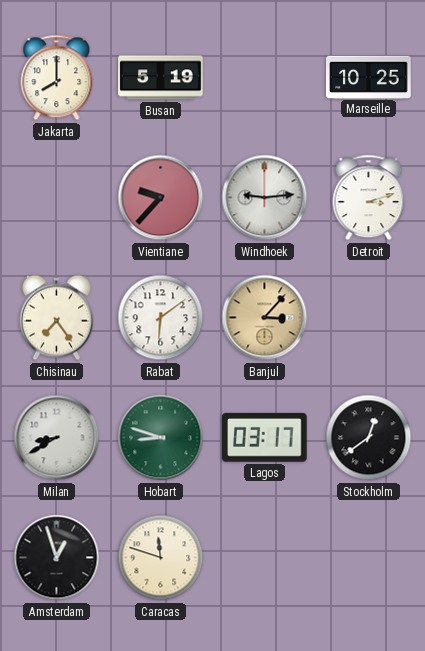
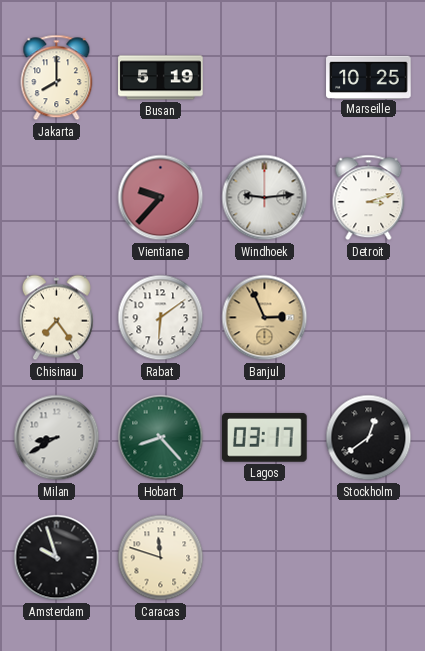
Banjul: 3:07 -> 2:56
Hobart: 8:48 -> 8:23
Amsterdam: 12:57 -> 9:57
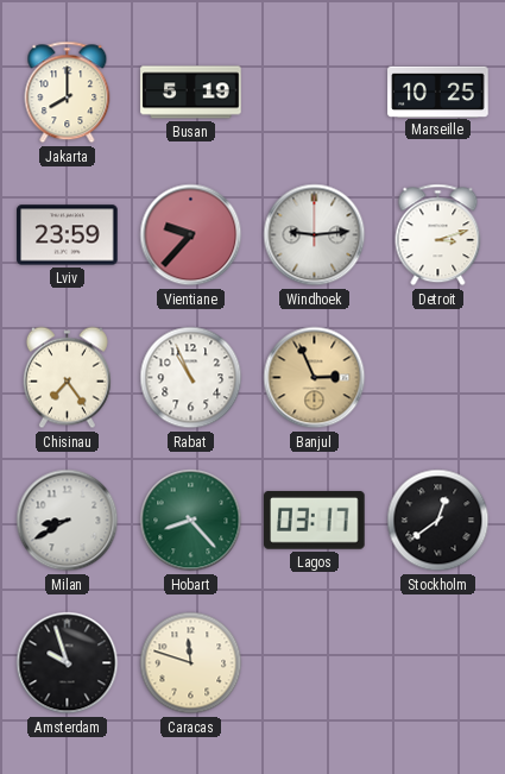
Lviv: none -> 23:59
Rabat: 6:09 -> 10:56
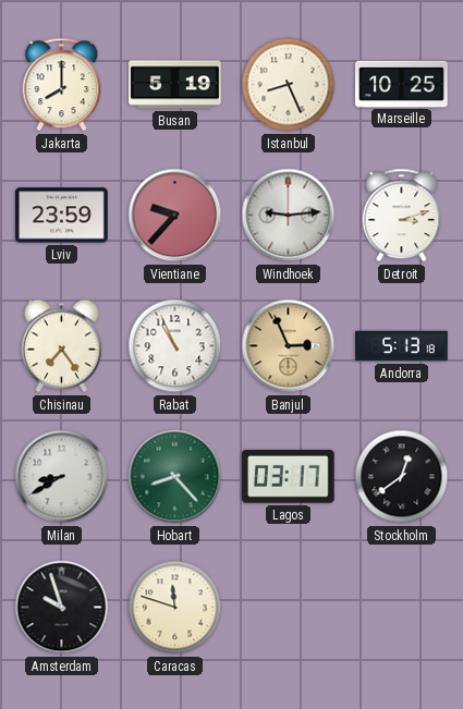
Istanbul: none -> 8:26
Andorra: none -> 5:13
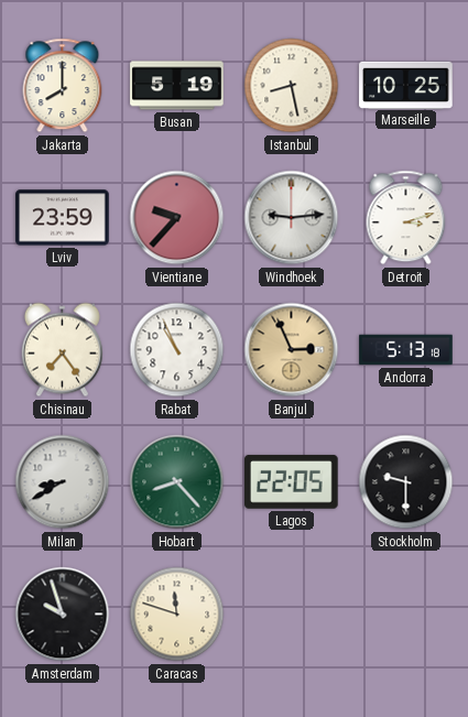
Istanbul: 8:26 -> 8:28
Lagos: 03:17 -> 22:05
Stockholm: 12:39 -> 9:30
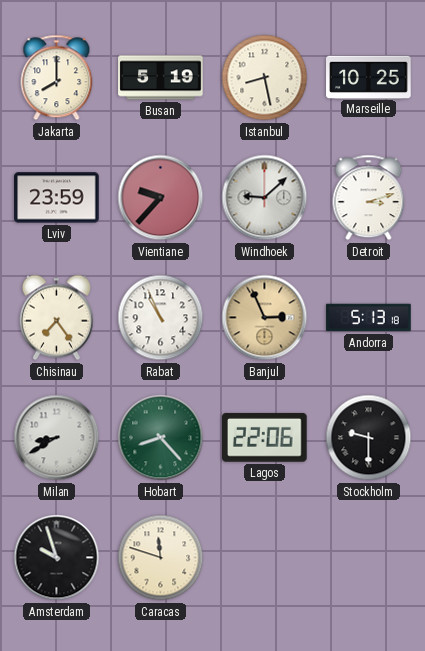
Windhoek: 9:14 -> 9:08
Lagos: 22:05 -> 22:06
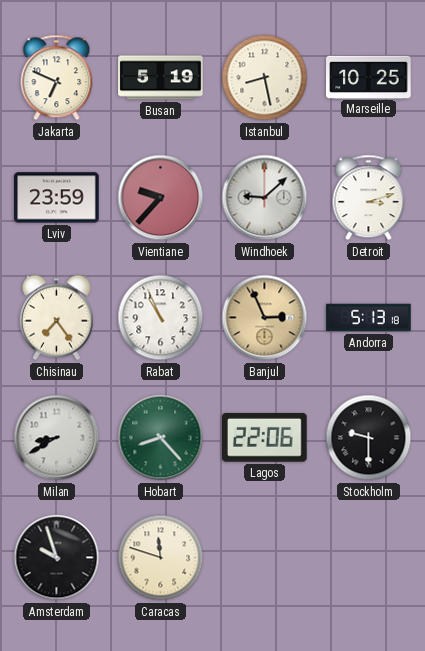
Jakarta: 8:00 -> 6:49
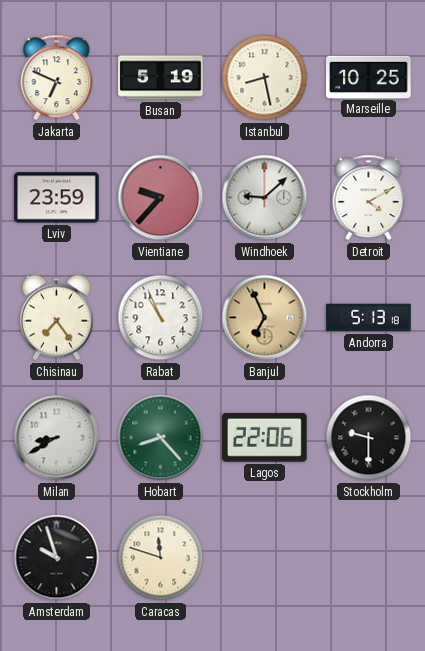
Detroit: 3:12 -> 4:10
Banjul: 2:56 -> 6:56
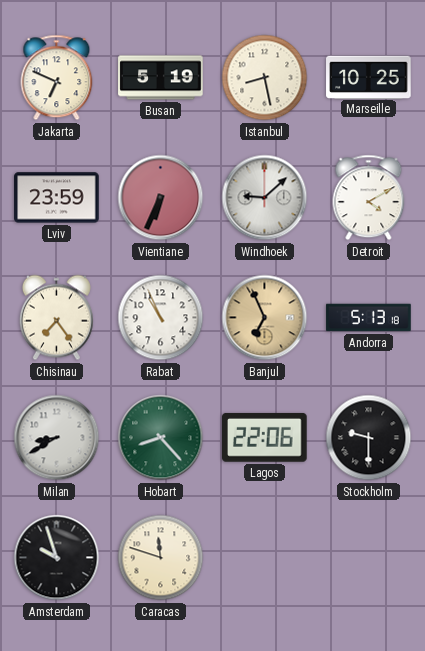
Vientiane: 9:37 -> 6:34
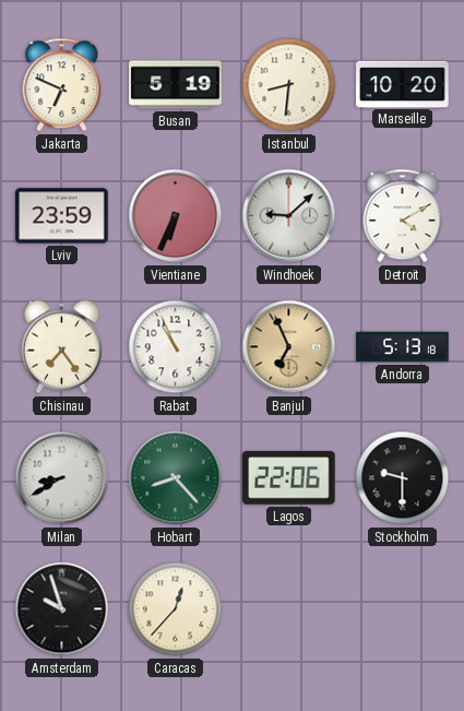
Istanbul: 8:28 -> 8:31
Marseille: 10:25 -> 10:20
Caracas: 11:48 -> 12:37
